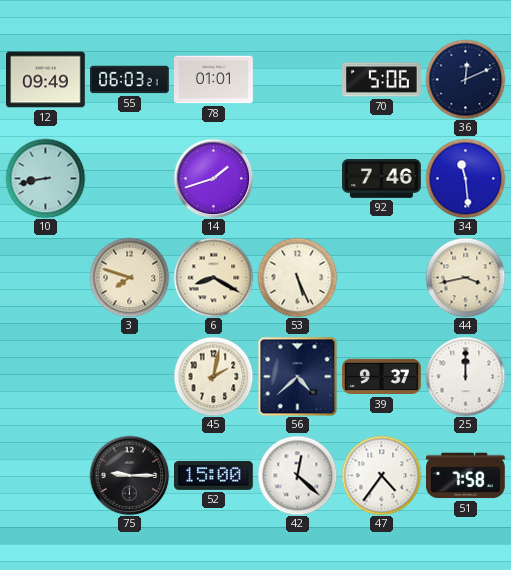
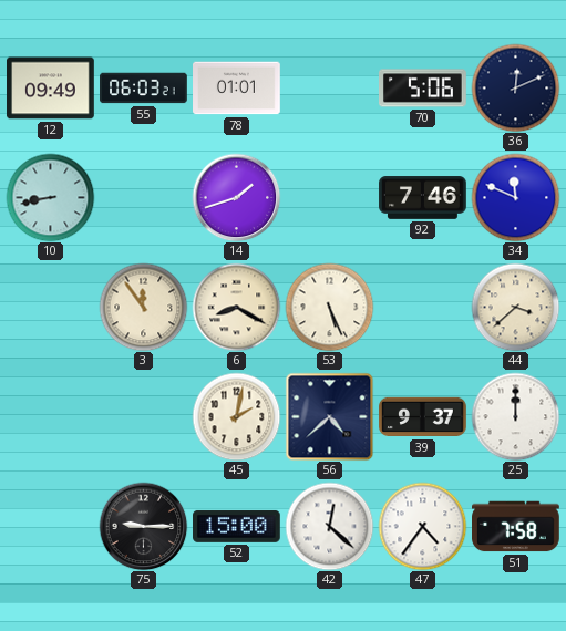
34: 11:29 -> 11:49
3: 7:48 -> 11:54
44: 3:43 -> 3:38
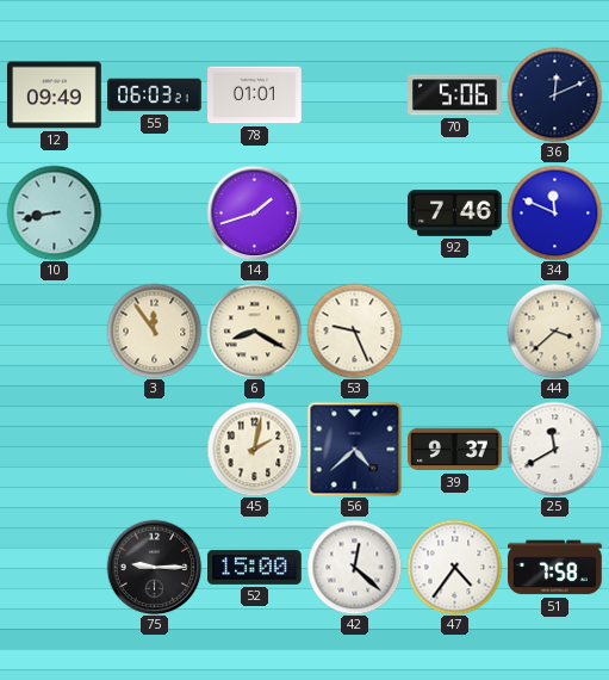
53: 5:26 -> 9:26
25: 12:00 -> 11:40
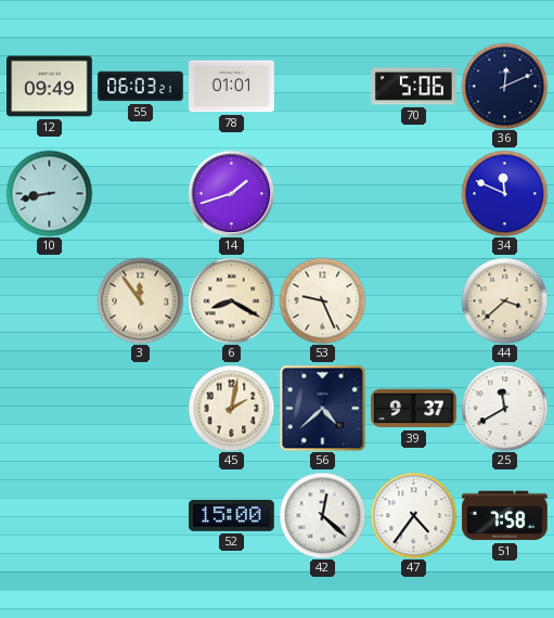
92: 7:46 -> none
75: 9:15 -> none
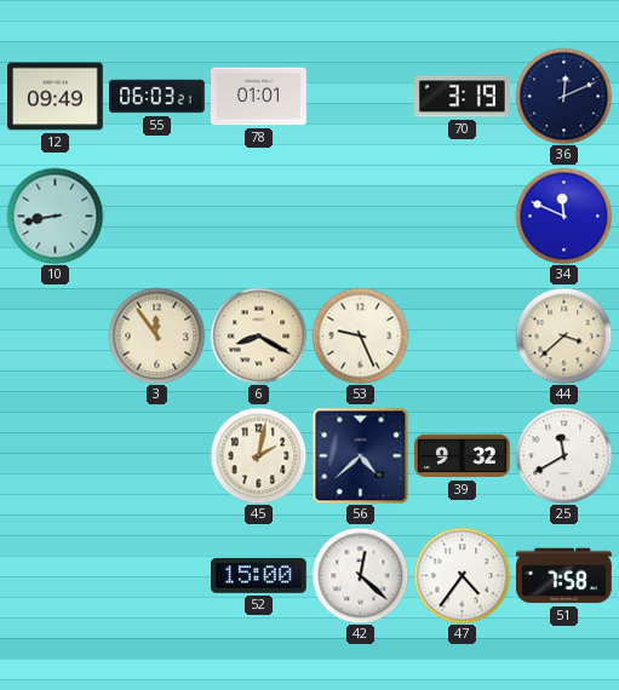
70: 5:06 -> 3:19
14: 1:42 -> none
39: 9:37 -> 9:32
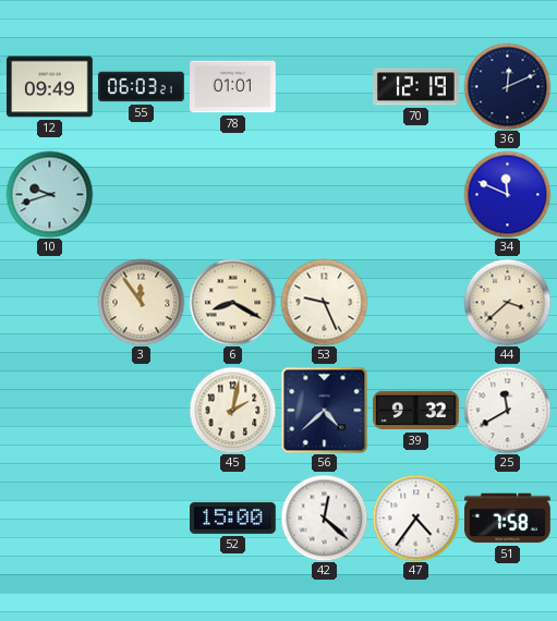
70: 3:19 -> 12:19
10: 8:43 -> 9:42
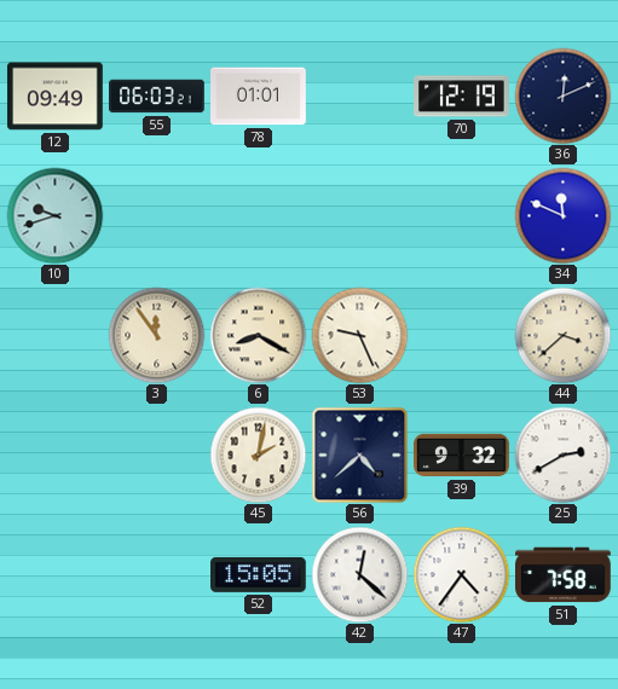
25: 11:40 -> 2:40
52: 15:00 -> 15:05
